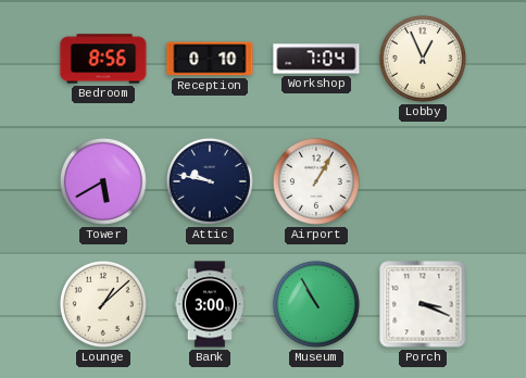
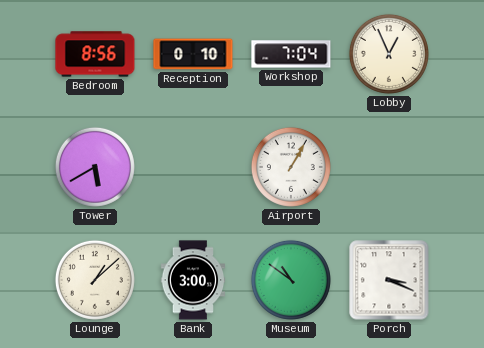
Attic: 9:47 -> none
Museum: 10:55 -> 10:51
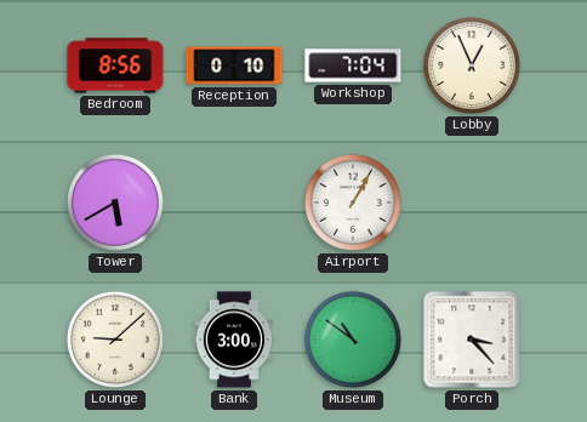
Lounge: 1:08 -> 9:08
Porch: 3:19 -> 3:23
